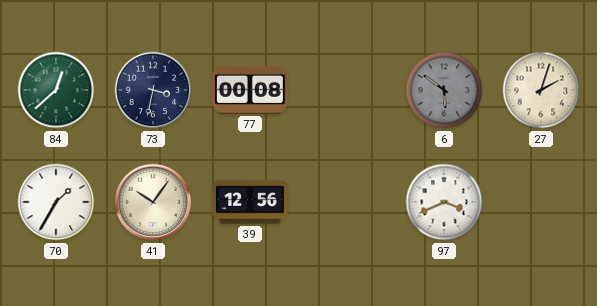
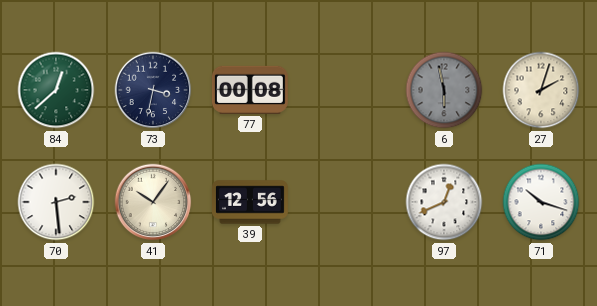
6: 5:51 -> 5:58
70: 1:35 -> 2:29
97: 3:41 -> 12:41
71: none -> 10:18
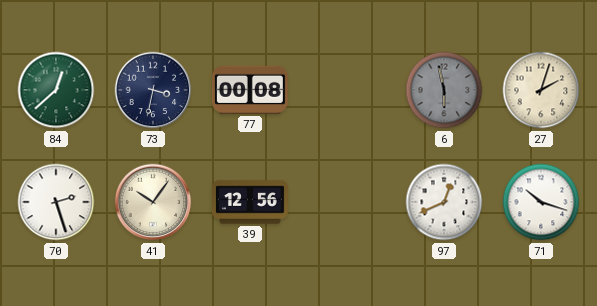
70: 2:29 -> 2:27
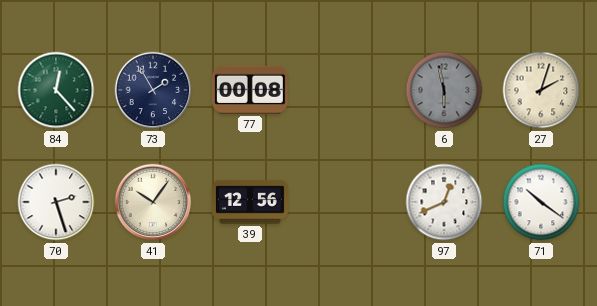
84: 12:38 -> 12:23
73: 3:32 -> 1:55
71: 10:18 -> 10:21
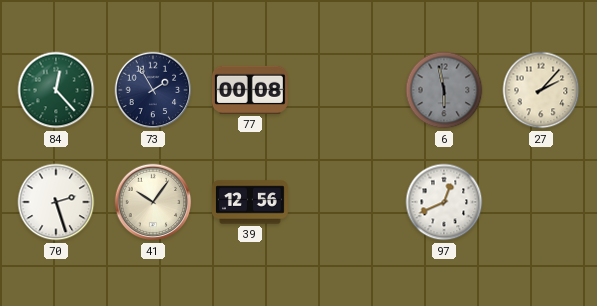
27: 2:03 -> 2:07
71: 10:21 -> none
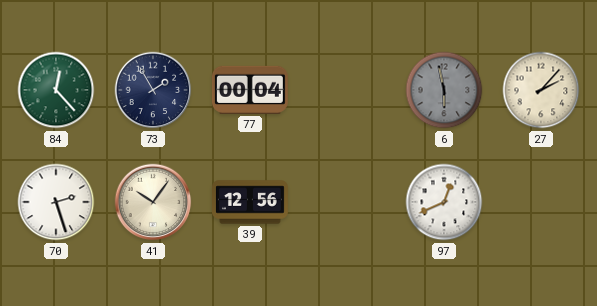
77: 00:08 -> 00:04
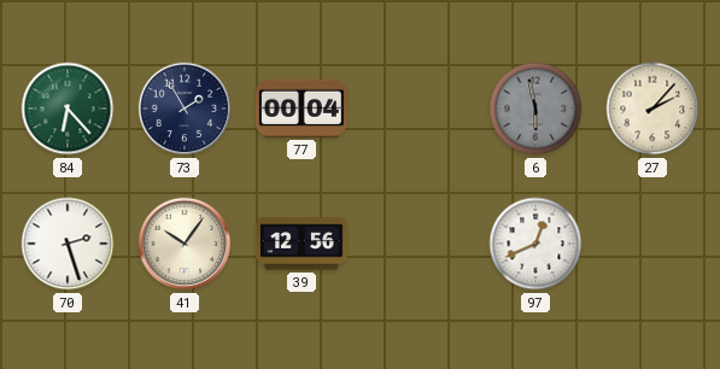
84: 12:23 -> 6:23
